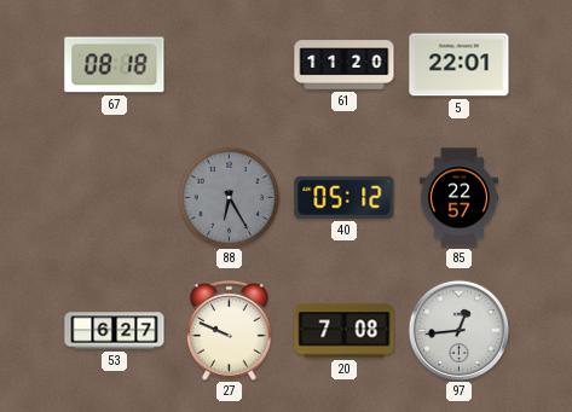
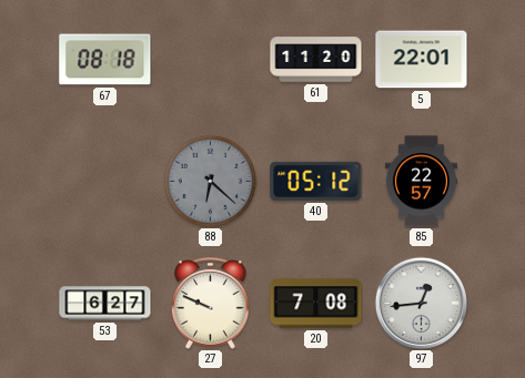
88: 6:25 -> 6:22
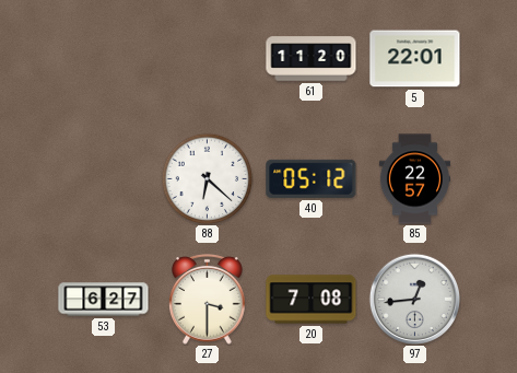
67: 08:18 -> none
88 dial: grey -> white
27: 9:49 -> 3:30
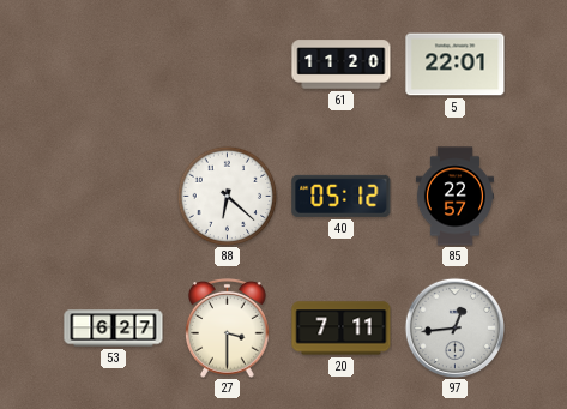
20: 7:08 -> 7:11
